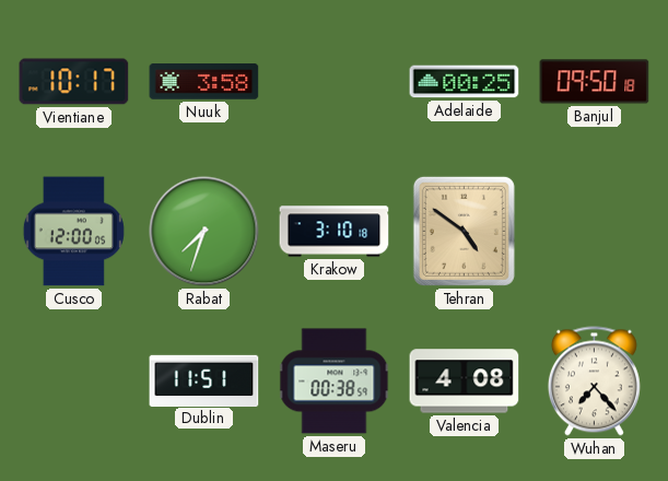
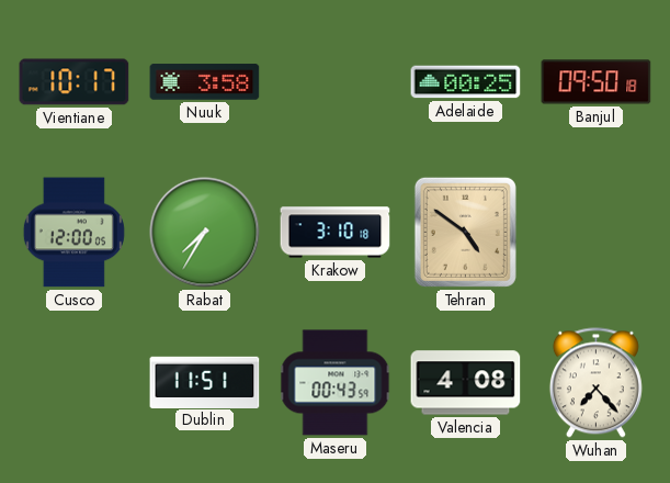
Rabat: 7:33 -> 7:35
Maseru: 00:38 -> 00:43
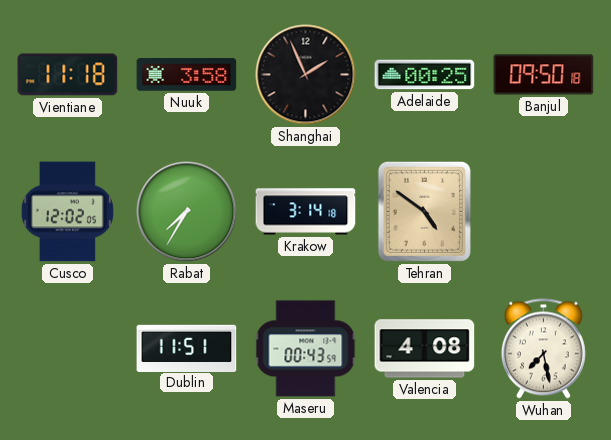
Vientiane: 10:17 -> 11:18
Shanghai: none -> 1:56
Cusco: 12:00 -> 12:02
Krakow: 3:10 -> 3:14
Wuhan: 7:23 -> 7:28
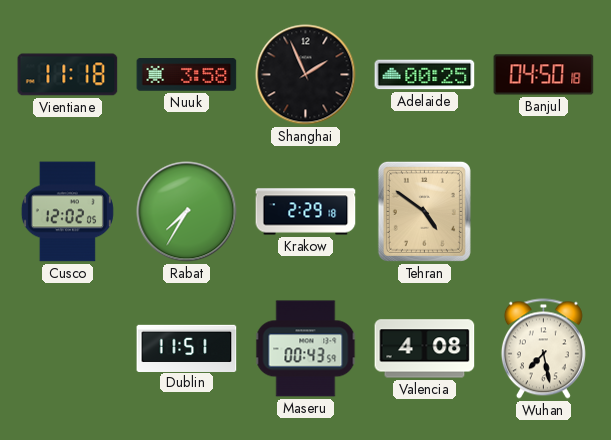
Banjul: 09:50 -> 04:50
Krakow: 3:14 -> 2:29
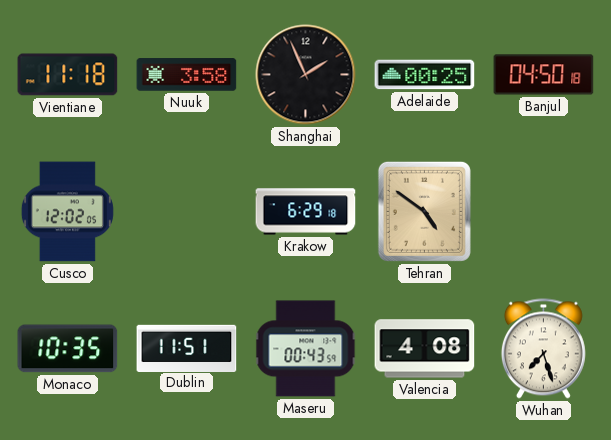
Rabat: 7:35 -> none
Krakow: 2:29 -> 6:29
Monaco: none -> 10:35
Wuhan: 7:28 -> 7:27
